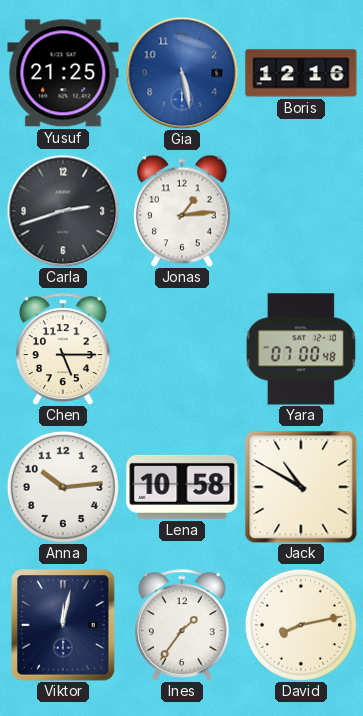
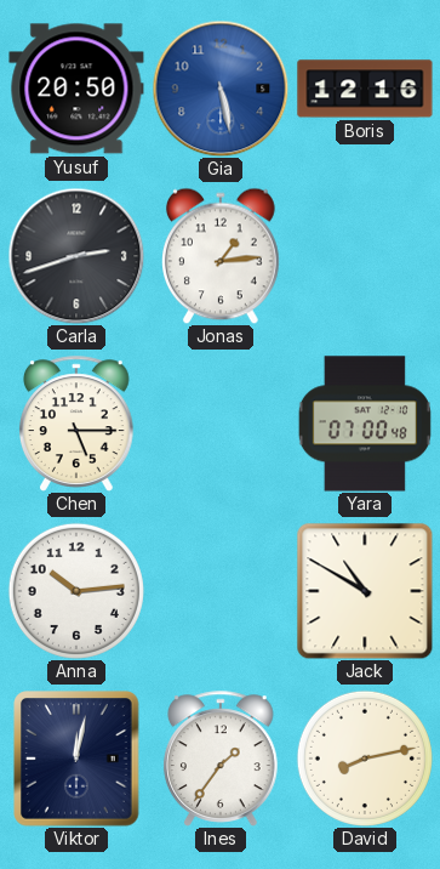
Yusuf: 21:25 -> 20:50
Lena: 10:58 -> none
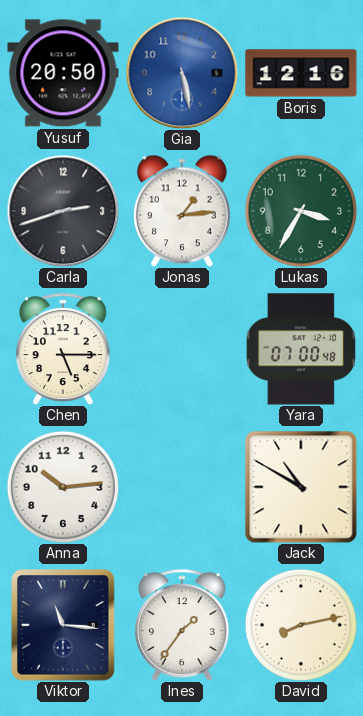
Lukas: none -> 3:35
Viktor: 12:02 -> 11:16
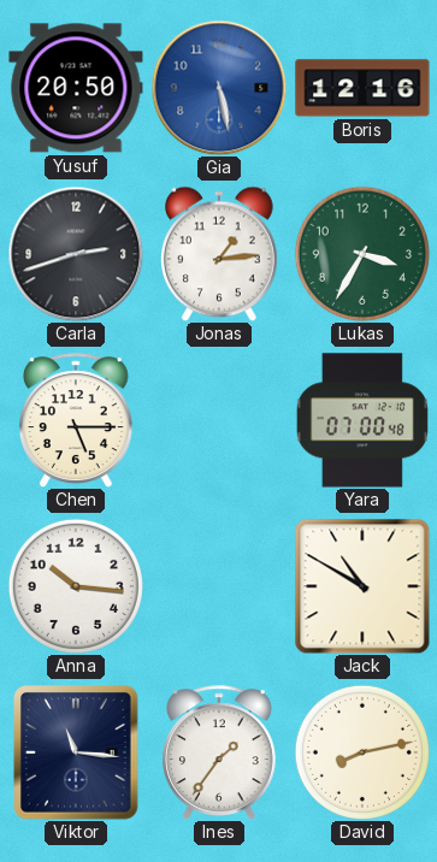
Anna: 10:14 -> 10:16
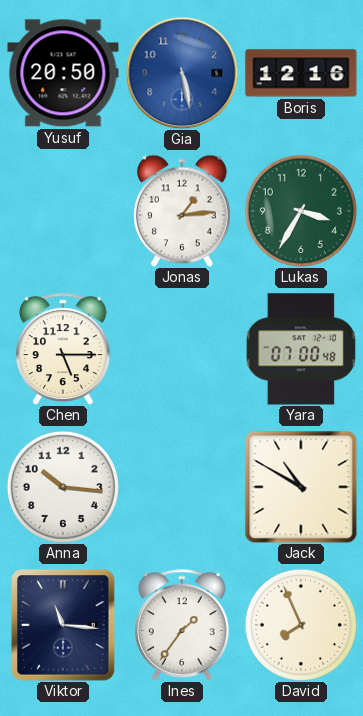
Carla: 2:42 -> none
David: 8:13 -> 7:56
